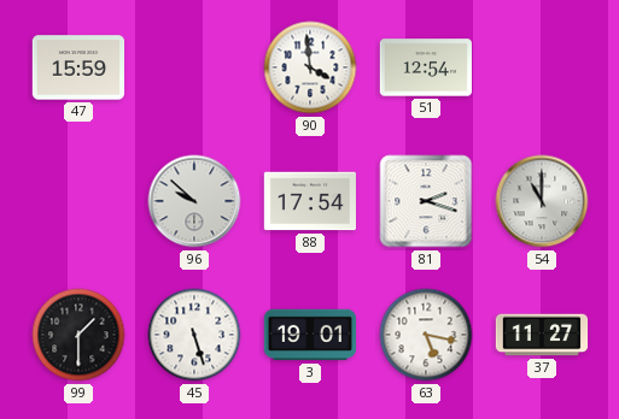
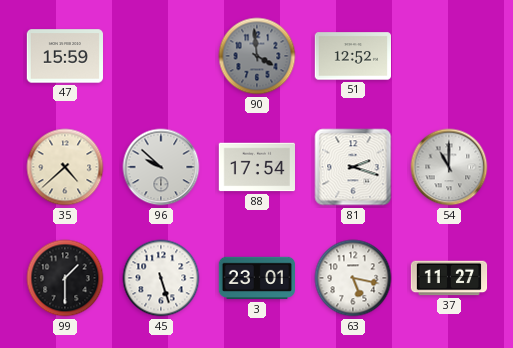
90 dial: white -> grey
51: 12:54 -> 12:52
35: none -> 4:38
3: 19:01 -> 23:01
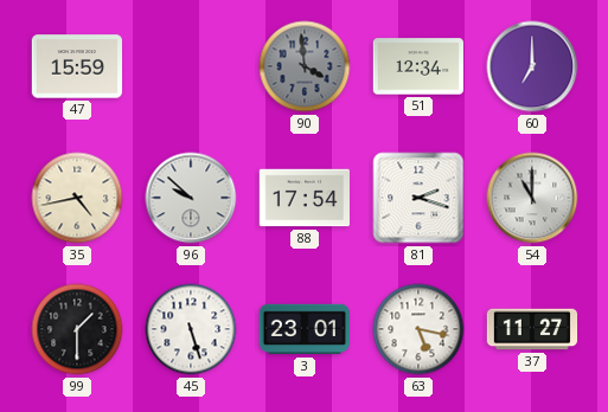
51: 12:52 -> 12:34
60: none -> 7:00
35: 4:38 -> 4:43
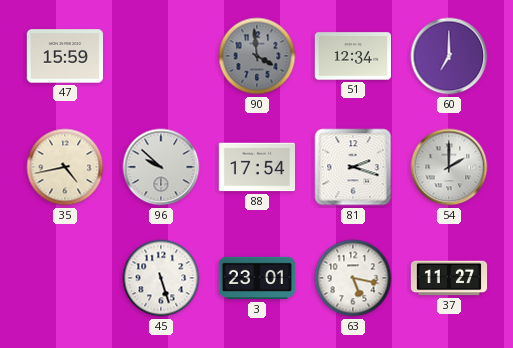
54: 11:00 -> 2:00
99: 1:30 -> none
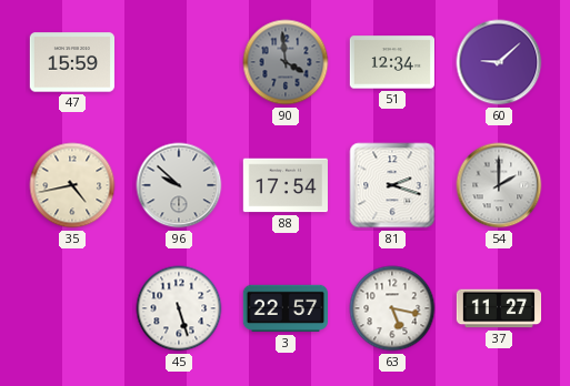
60: 7:00 -> 9:08
3: 23:01 -> 22:57
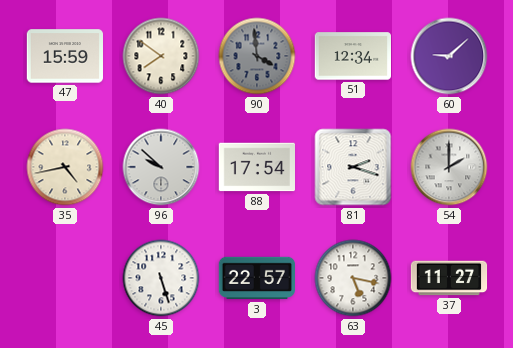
40: none -> 7:51
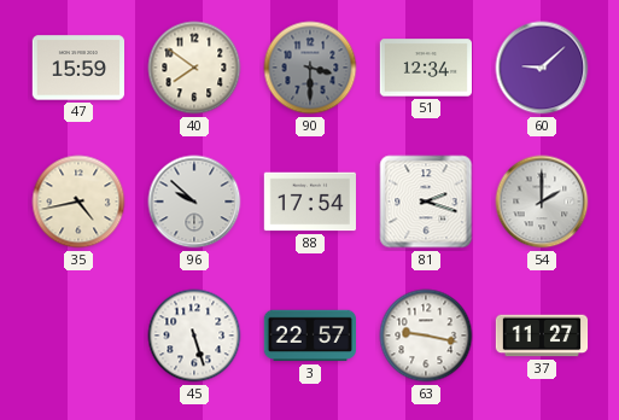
90: 3:59 -> 3:30
63: 5:17 -> 9:17
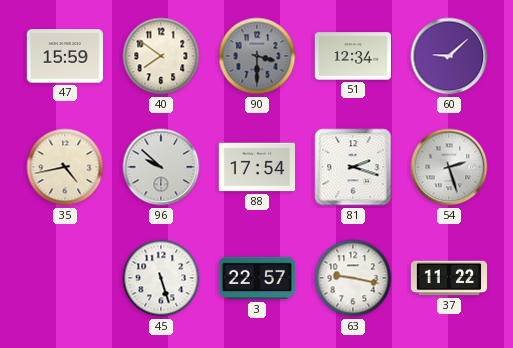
54: 2:00 -> 2:27
37: 11:27 -> 11:22
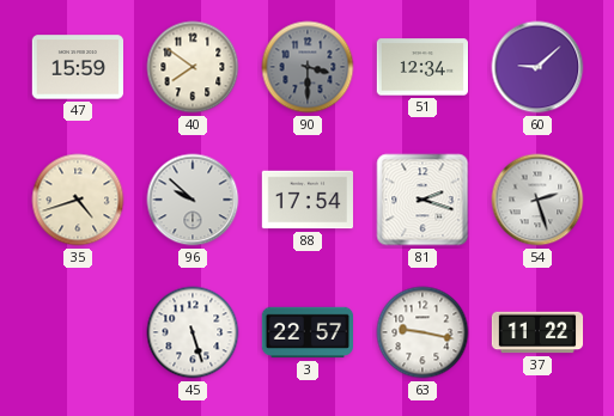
35: 4:43 -> 4:42
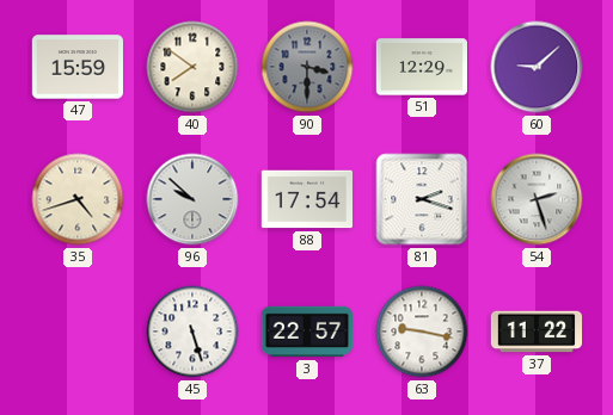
51: 12:34 -> 12:29
